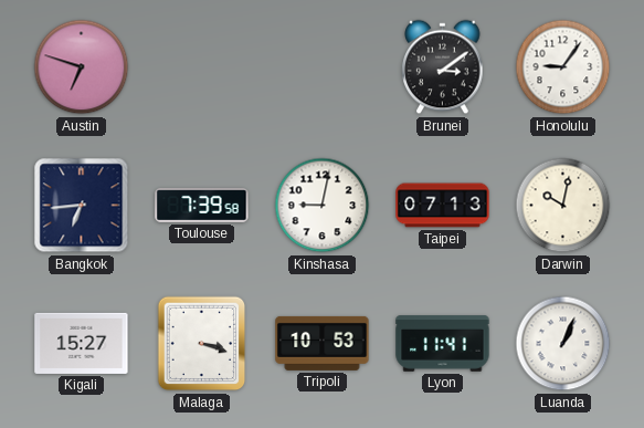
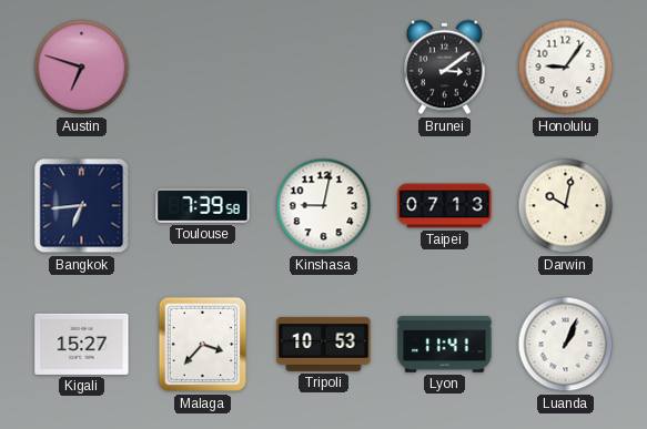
Malaga: 3:18 -> 3:37
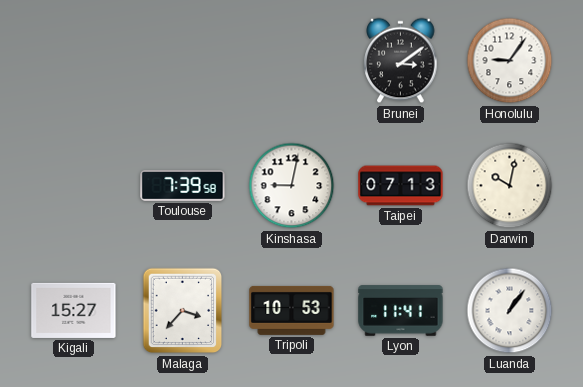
Austin: 6:48 -> none
Bangkok: 6:44 -> none
Luanda: 1:04 -> 1:06
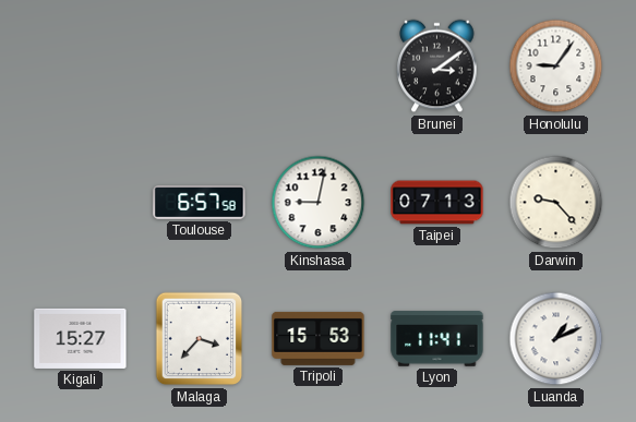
Toulouse: 7:39 -> 6:57
Darwin: 10:02 -> 9:23
Tripoli: 10:53 -> 15:53
Luanda: 1:06 -> 1:11
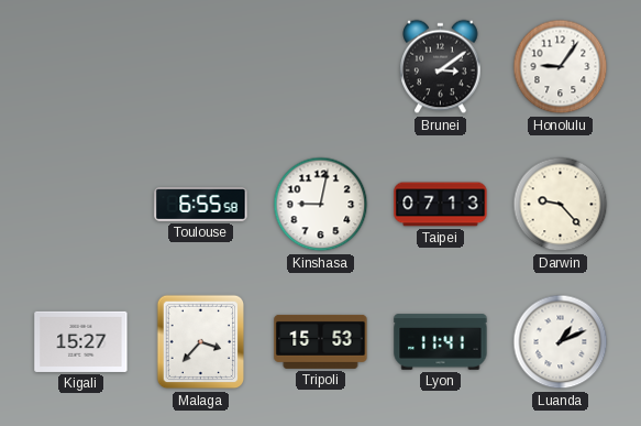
Toulouse: 6:57 -> 6:55
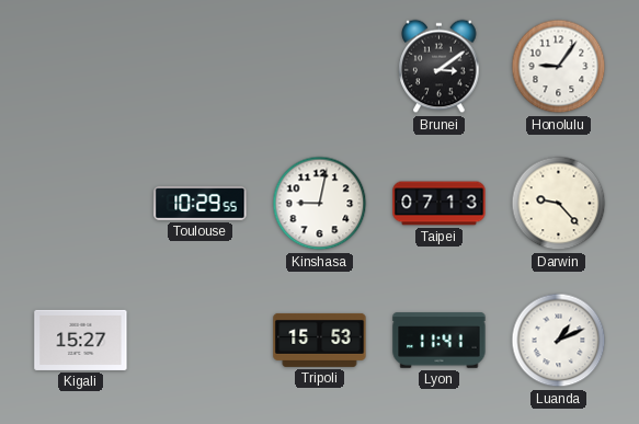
Toulouse: 6:55 -> 10:29
Malaga: 3:37 -> none
